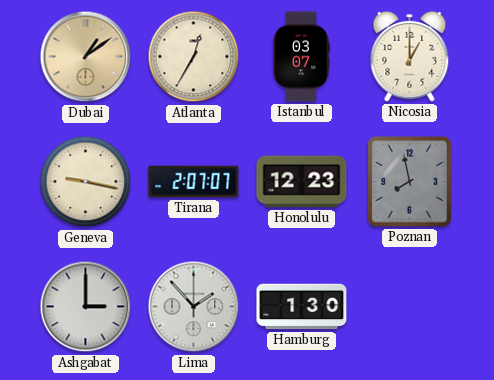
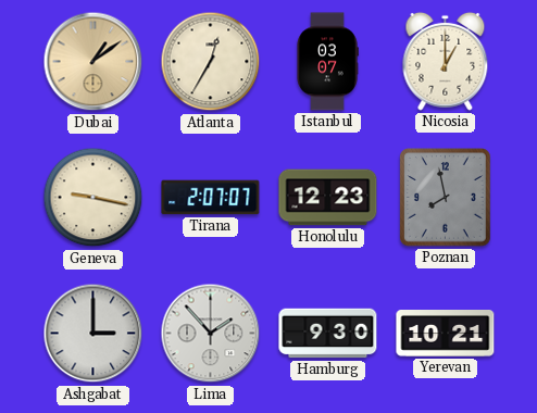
Hamburg: 1:30 -> 9:30
Yerevan: none -> 10:21
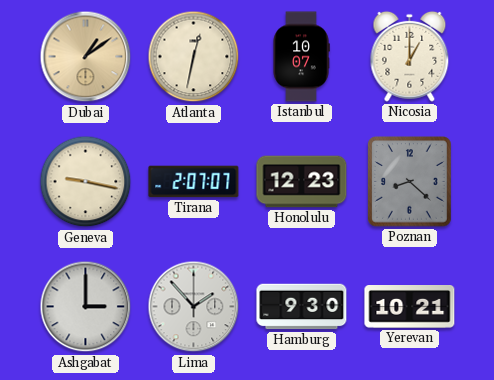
Atlanta: 12:35 -> 12:32
Istanbul: 03:07 -> 10:07
Poznan: 7:58 -> 8:22
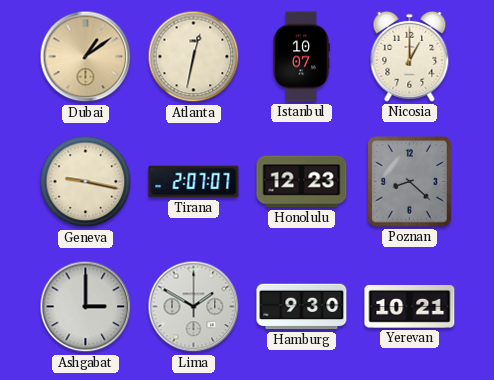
Lima: 1:53 -> 1:50
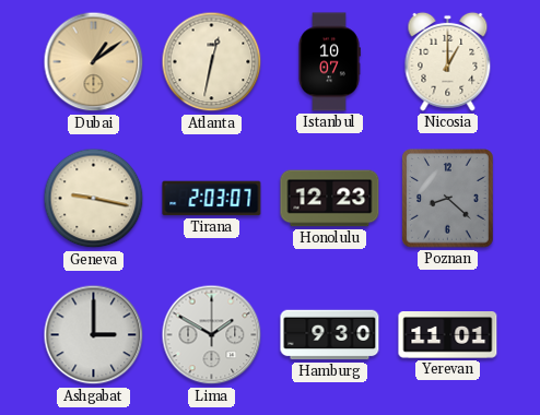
Tirana: 2:07 -> 2:03
Yerevan: 10:21 -> 11:01
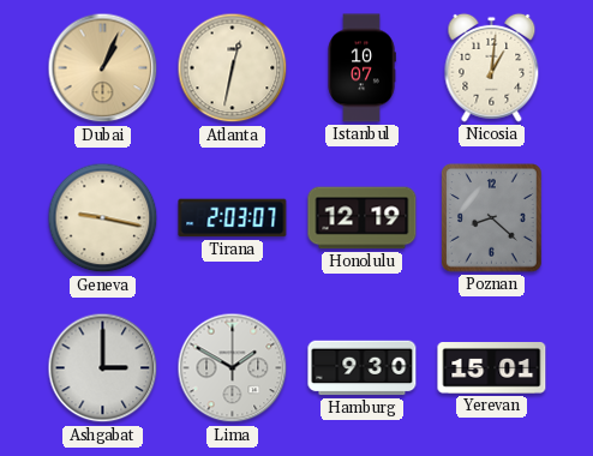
Dubai: 1:09 -> 1:04
Nicosia: 1:00 -> 1:01
Honolulu: 12:23 -> 12:19
Yerevan: 11:01 -> 15:01
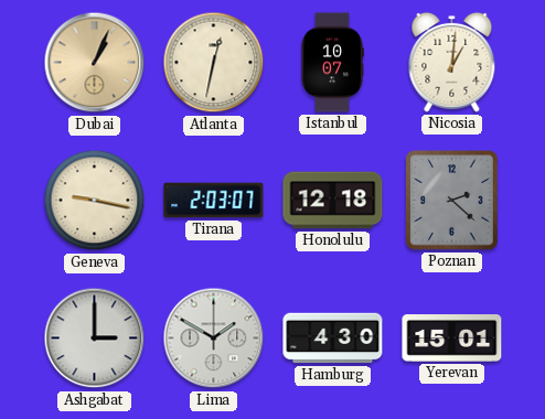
Honolulu: 12:19 -> 12:18
Poznan: 8:22 -> 2:22
Hamburg: 9:30 -> 4:30
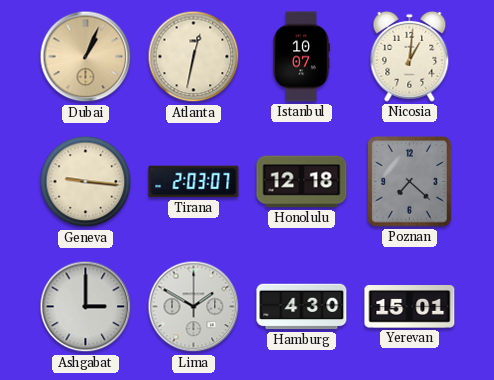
Geneva: 9:17 -> 9:16
Poznan: 2:22 -> 7:22
